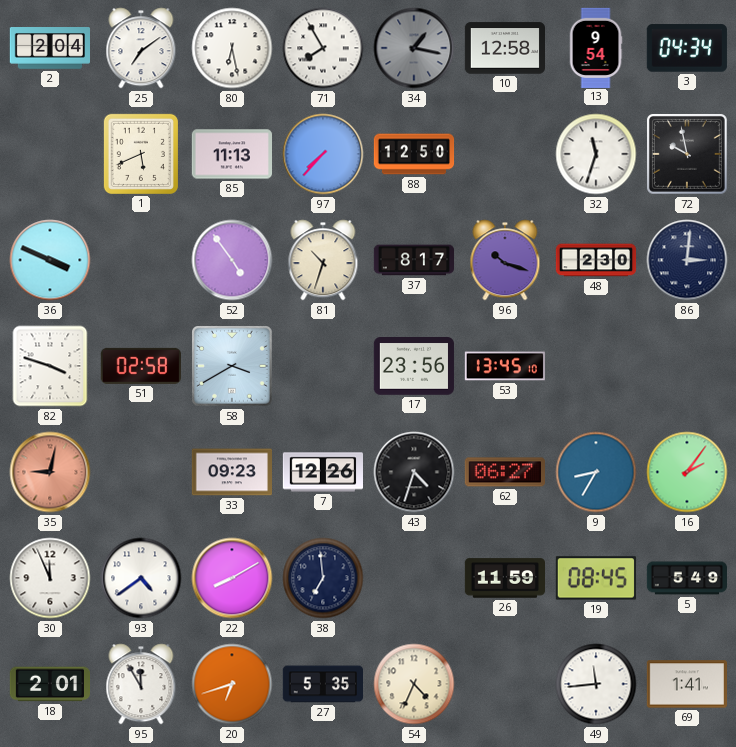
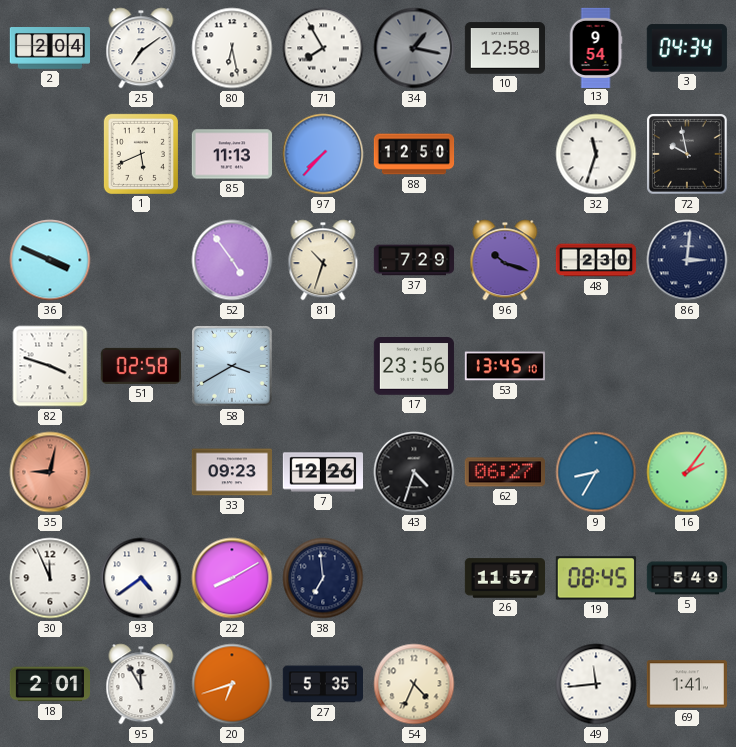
37: 8:17 -> 7:29
26: 11:59 -> 11:57
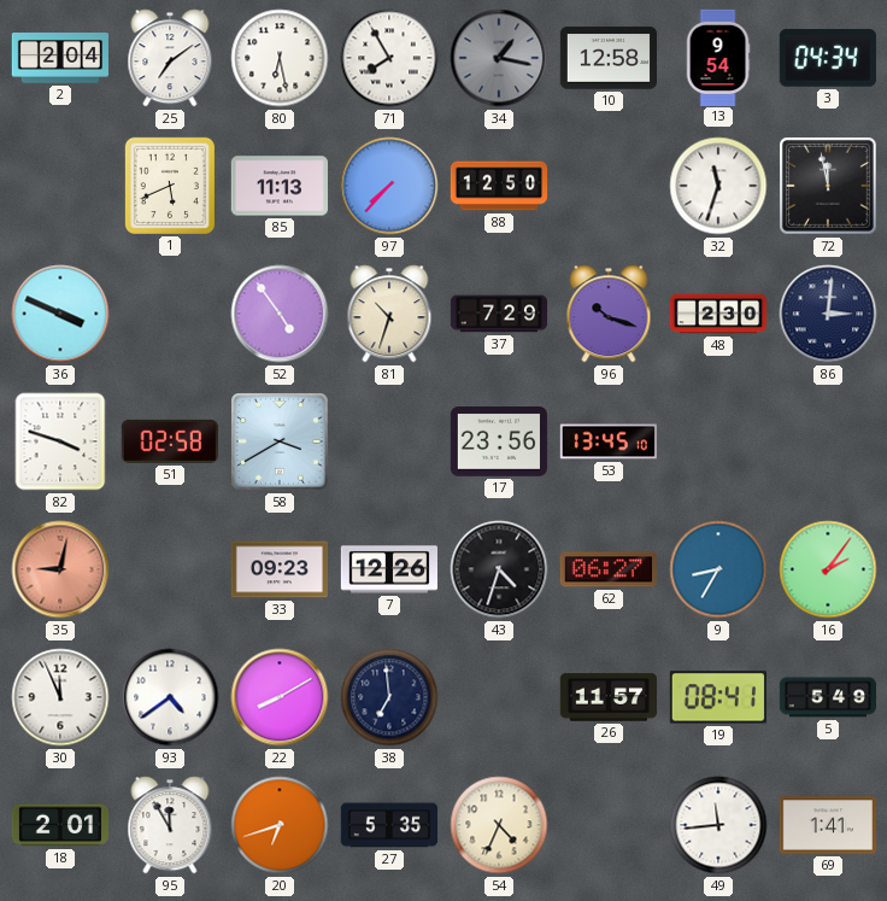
72: 9:58 -> 11:58
19: 08:45 -> 08:41
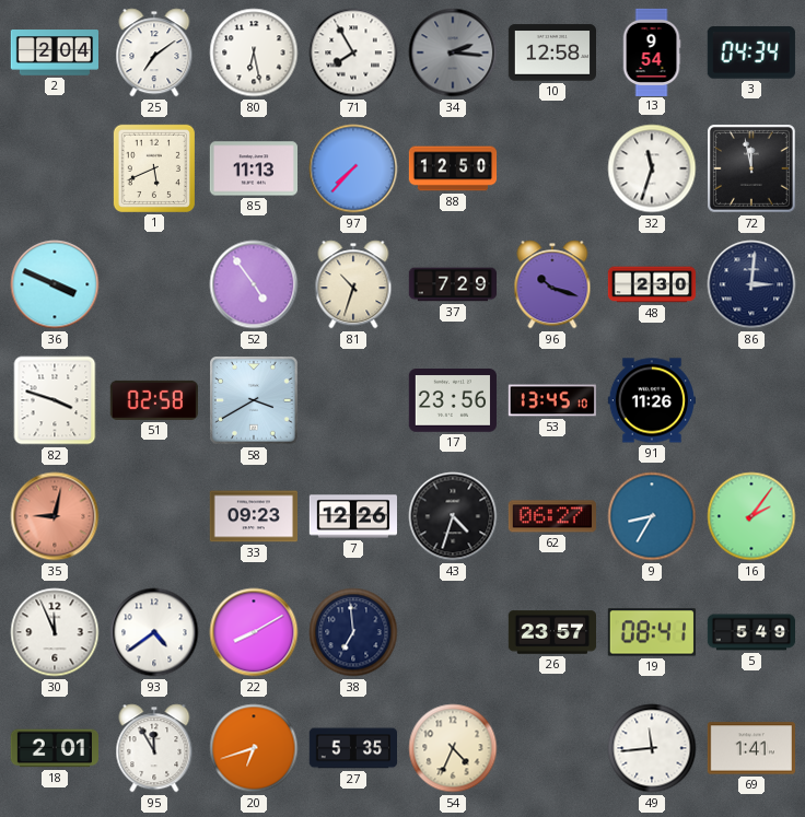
34: 1:17 -> 2:16
91: none -> 11:26
26: 11:57 -> 23:57
